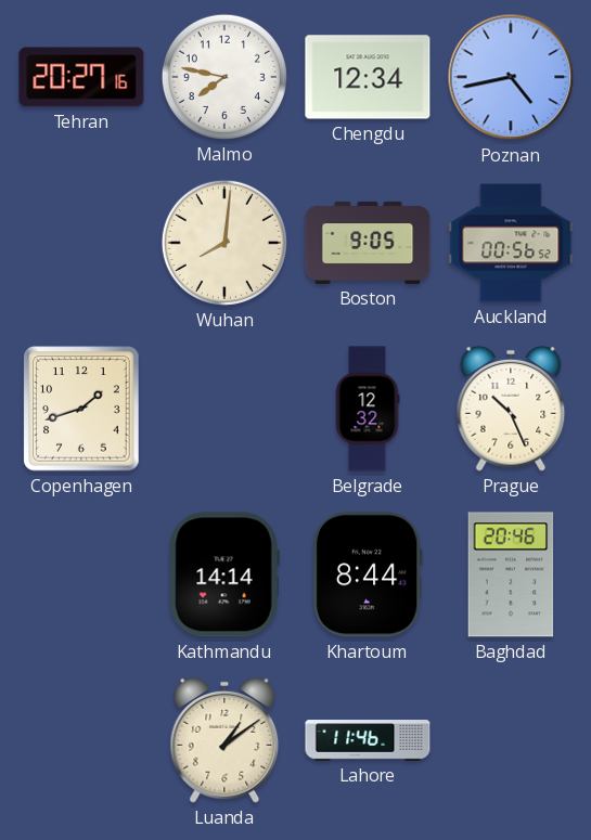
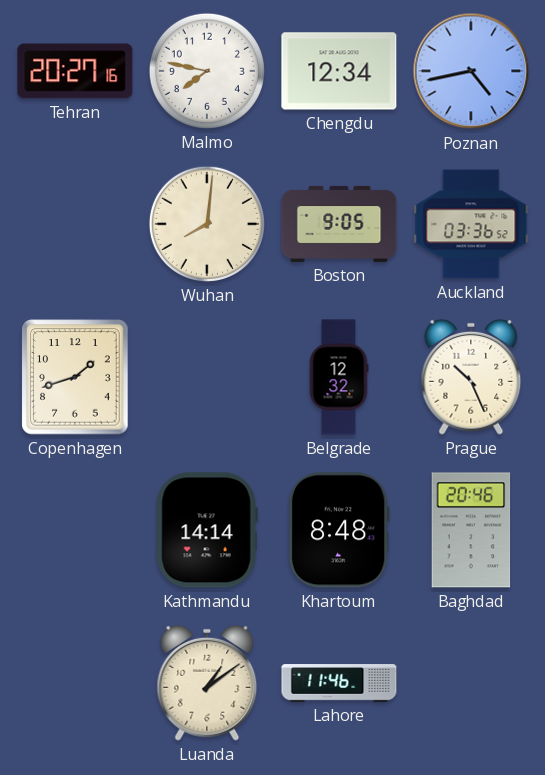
Auckland: 00:56 -> 03:36
Khartoum: 8:44 -> 8:48
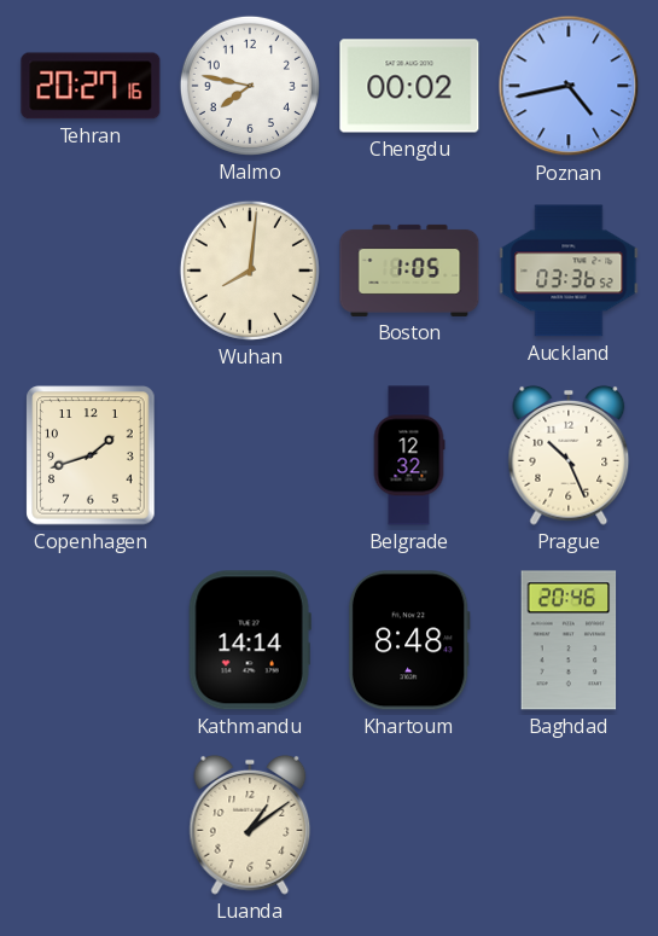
Chengdu: 12:34 -> 00:02
Boston: 9:05 -> 1:05
Lahore: 11:46 -> none
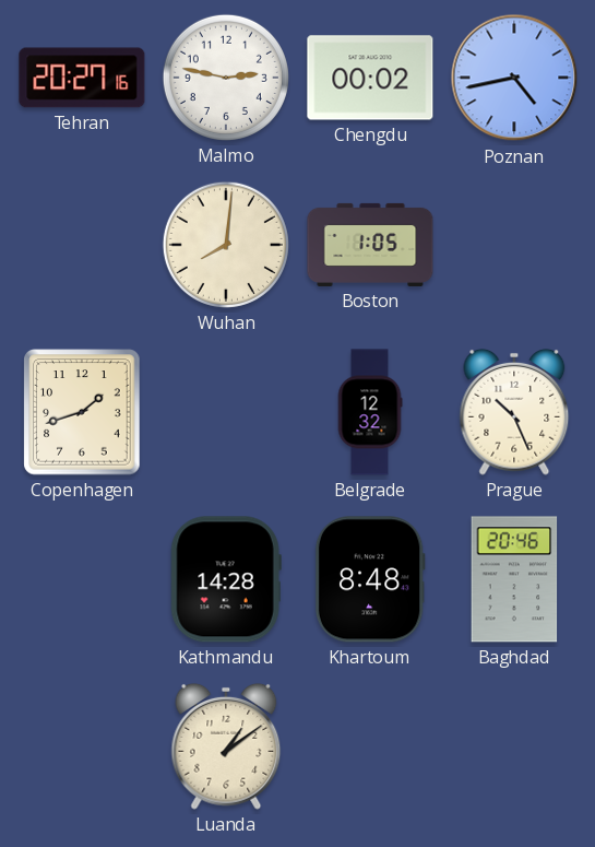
Malmo: 7:47 -> 2:47
Auckland: 03:36 -> none
Kathmandu: 14:14 -> 14:28
